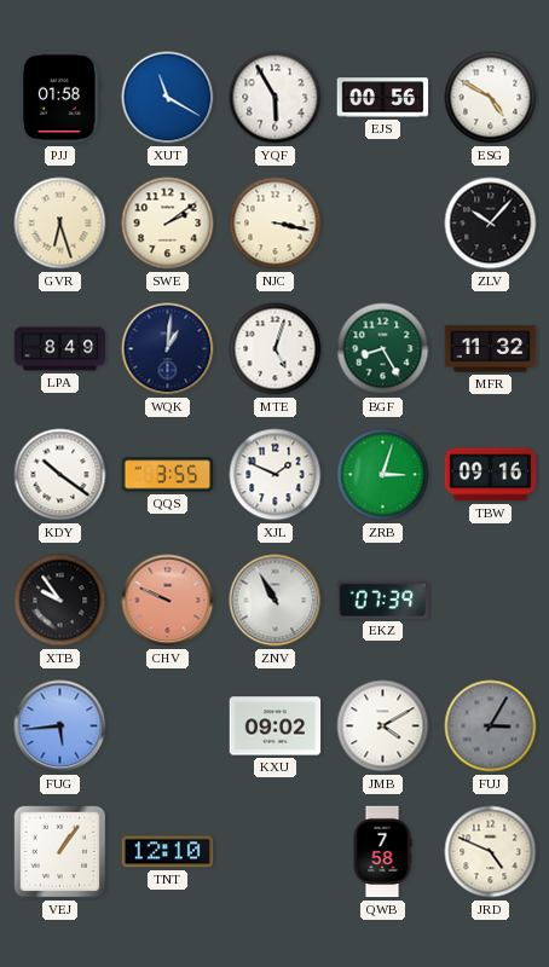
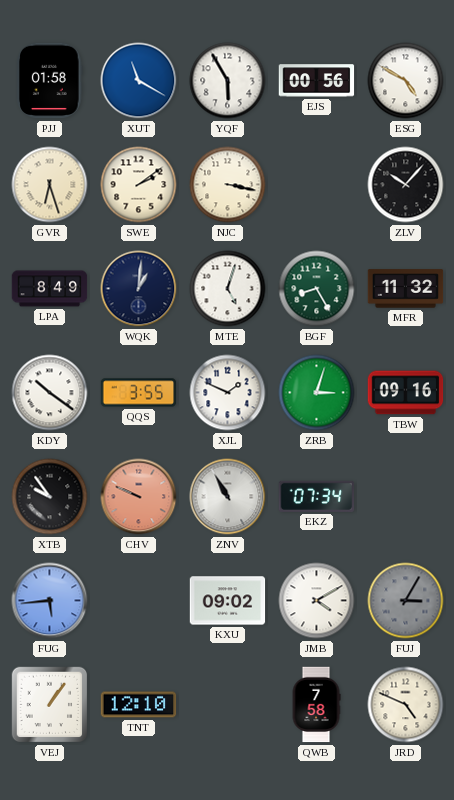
EKZ: 07:39 -> 07:34
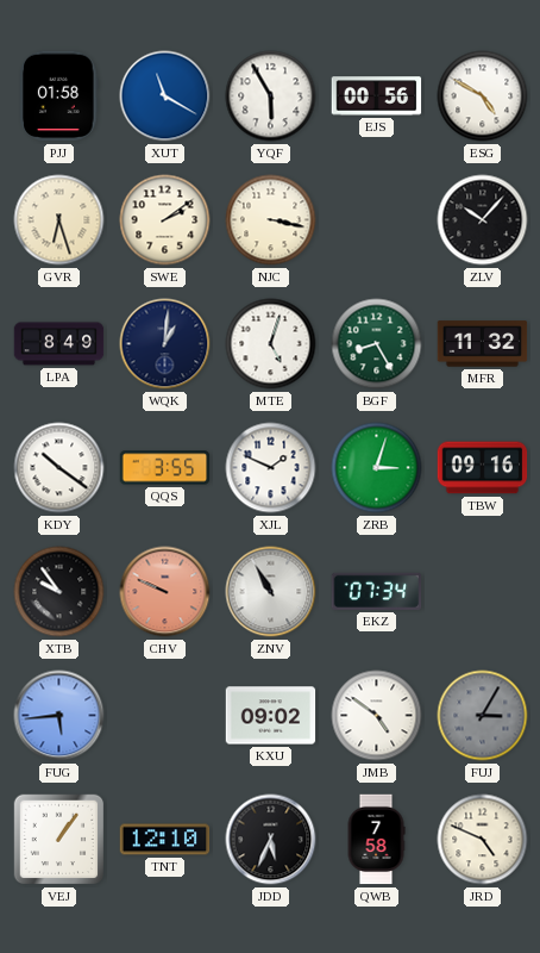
JMB: 4:10 -> 4:51
JDD: none -> 5:34
